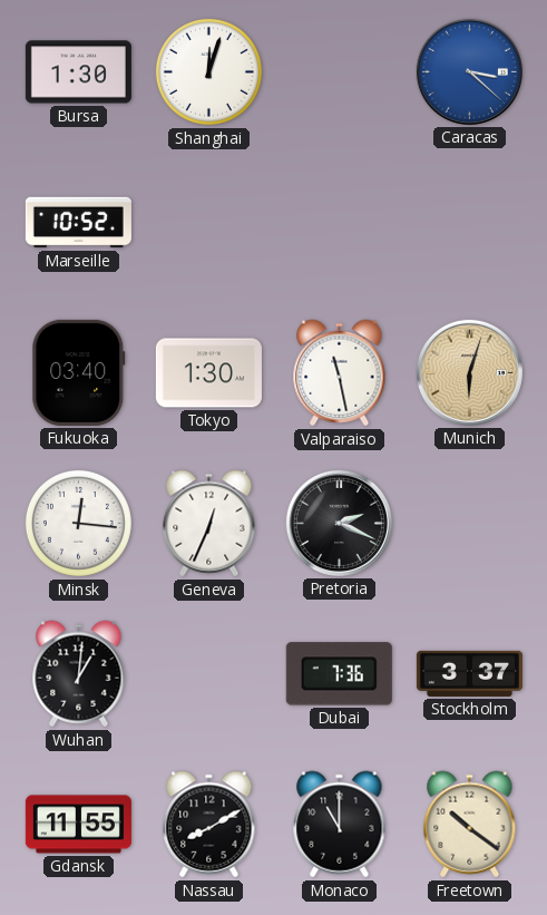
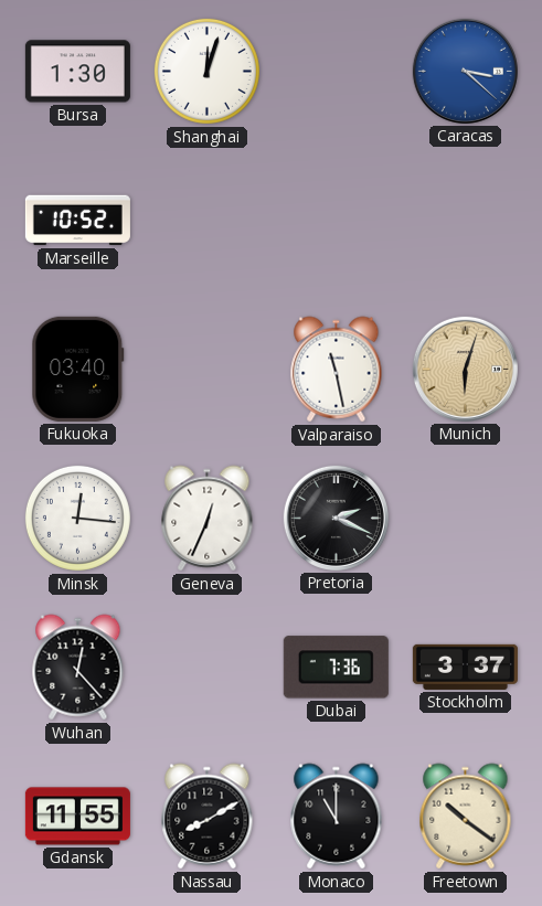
Tokyo: 1:30 -> none
Wuhan: 1:01 -> 12:23
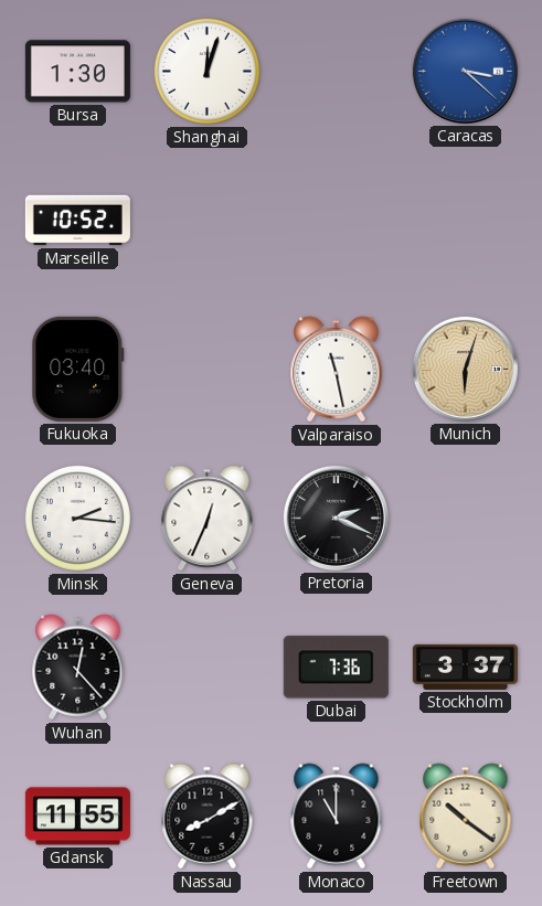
Minsk: 12:16 -> 2:16
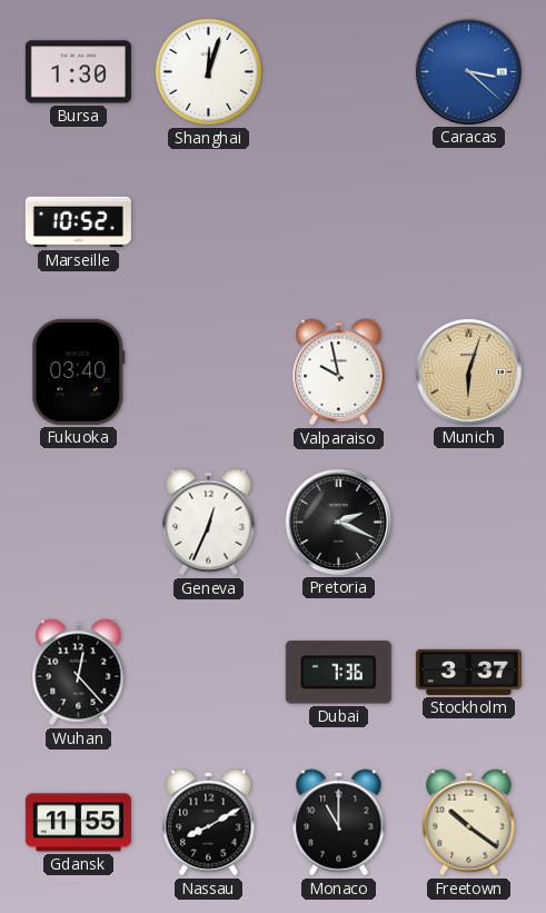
Valparaiso: 11:28 -> 9:58
Minsk: 2:16 -> none
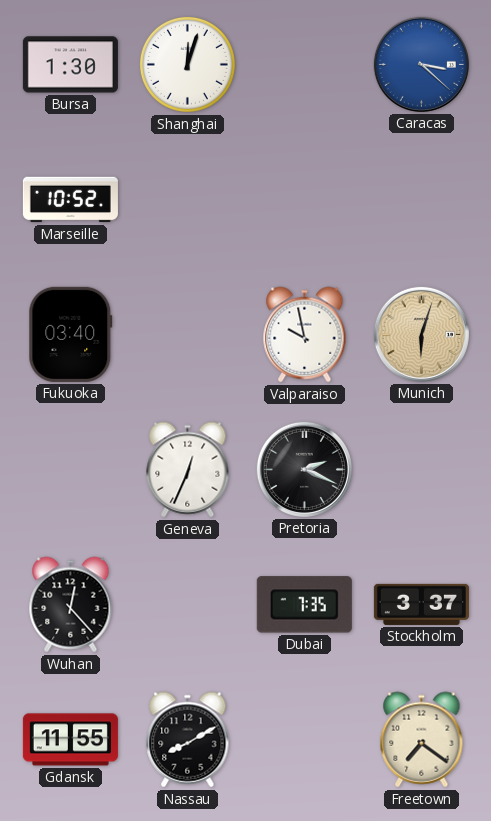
Dubai: 7:36 -> 7:35
Monaco: 11:00 -> none
Freetown: 10:21 -> 7:21
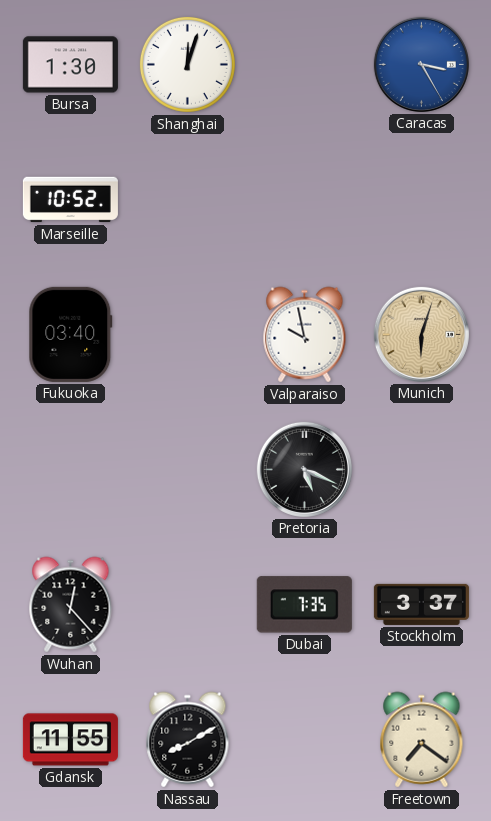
Caracas: 3:22 -> 3:25
Geneva: 12:34 -> none
Pretoria: 2:19 -> 5:19
